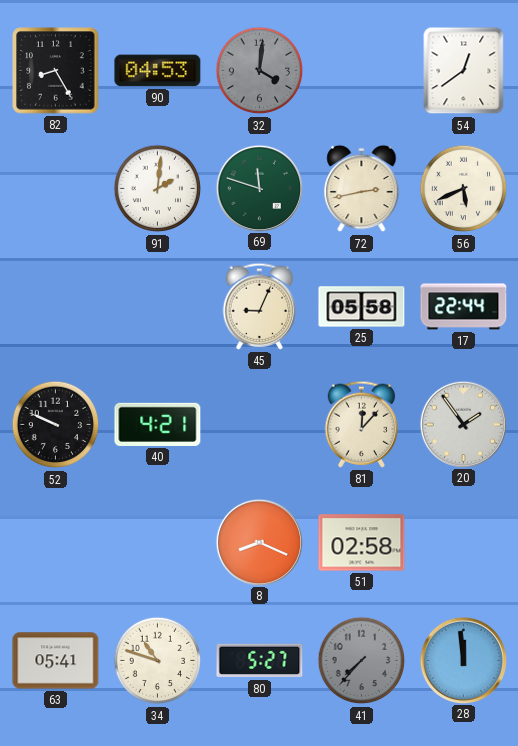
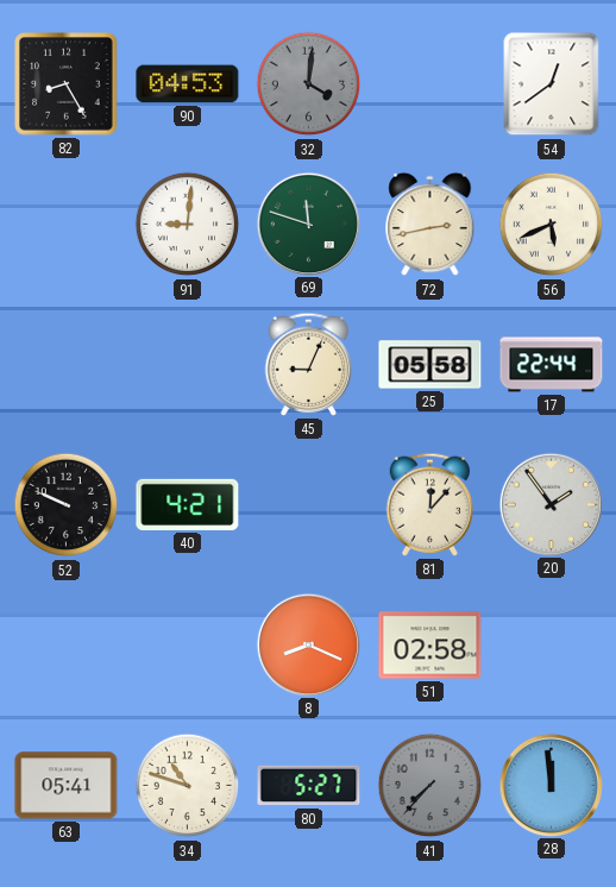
91: 2:01 -> 9:01
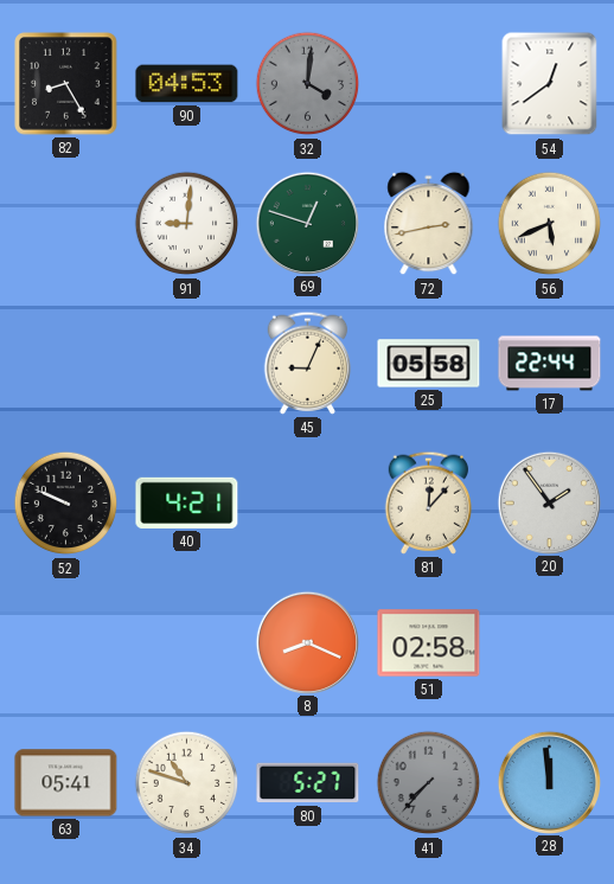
69: 11:48 -> 12:48
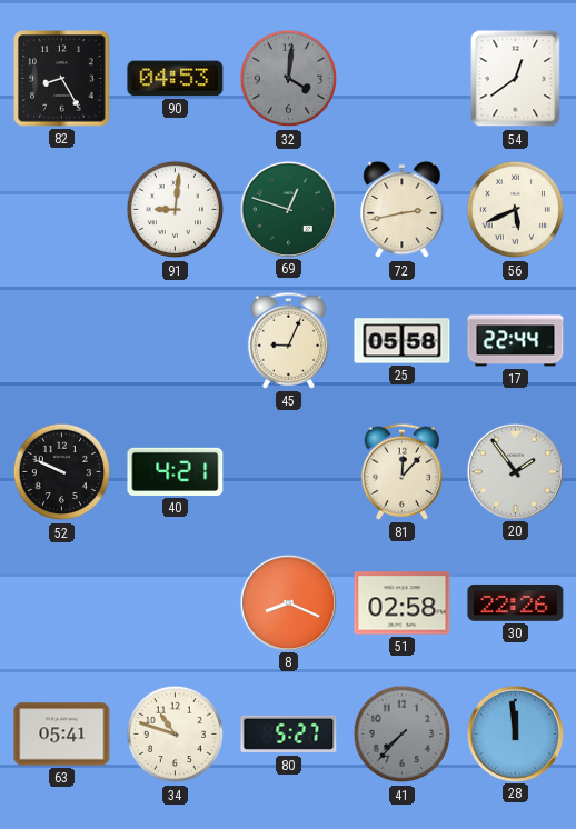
30: none -> 22:26
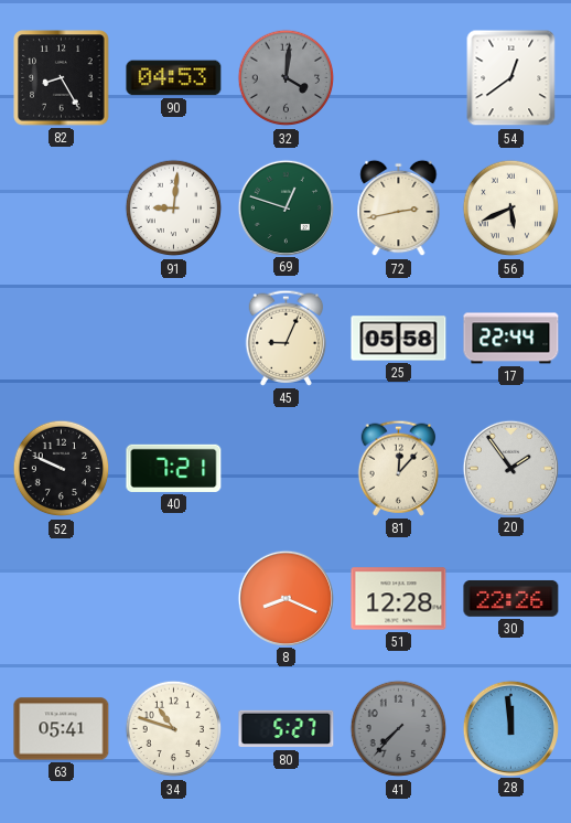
40: 4:21 -> 7:21
51: 02:58 -> 12:28
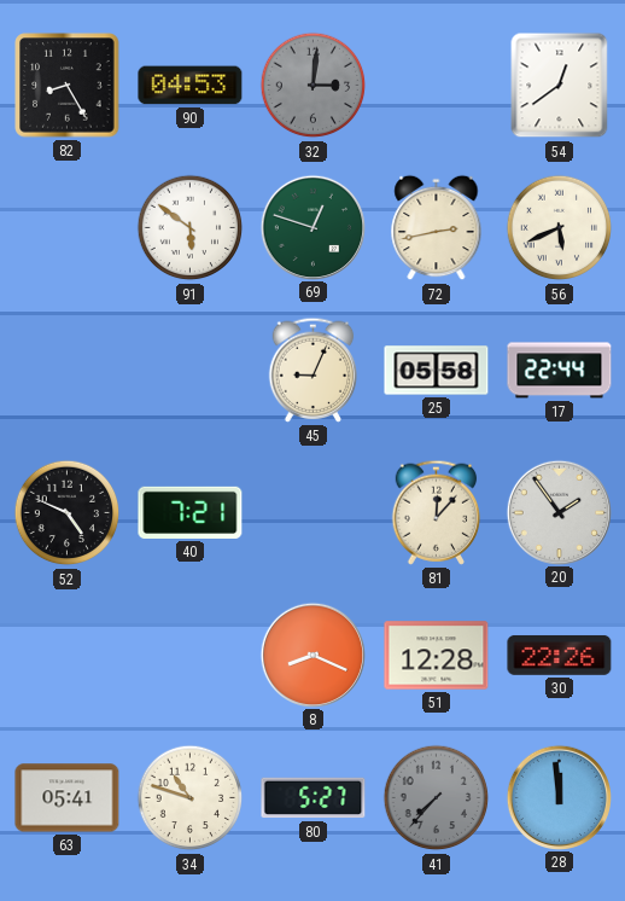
32: 4:01 -> 3:01
91: 9:01 -> 5:51
52: 9:49 -> 4:49
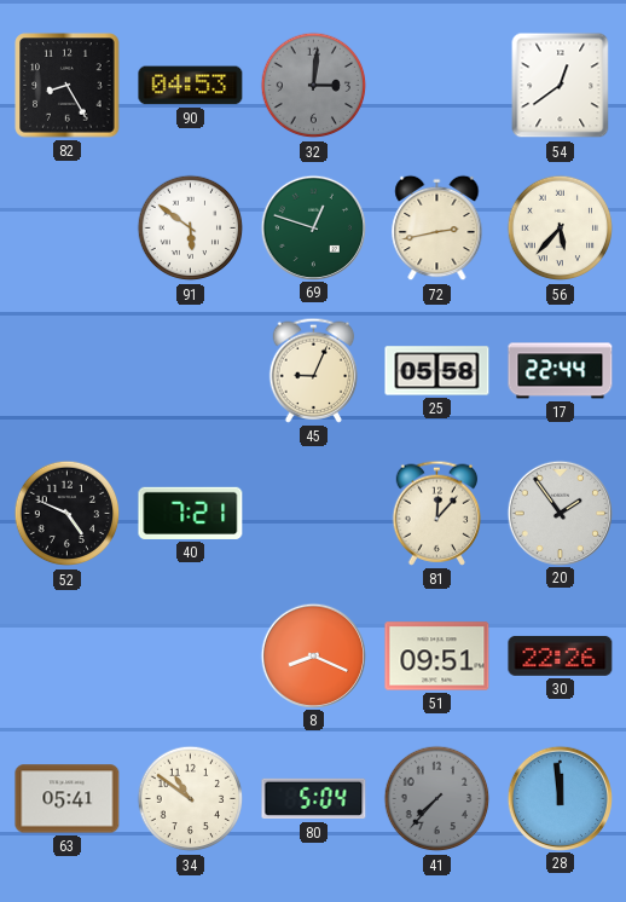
56: 5:41 -> 5:37
51: 12:28 -> 09:51
34: 10:48 -> 10:51
80: 5:27 -> 5:04
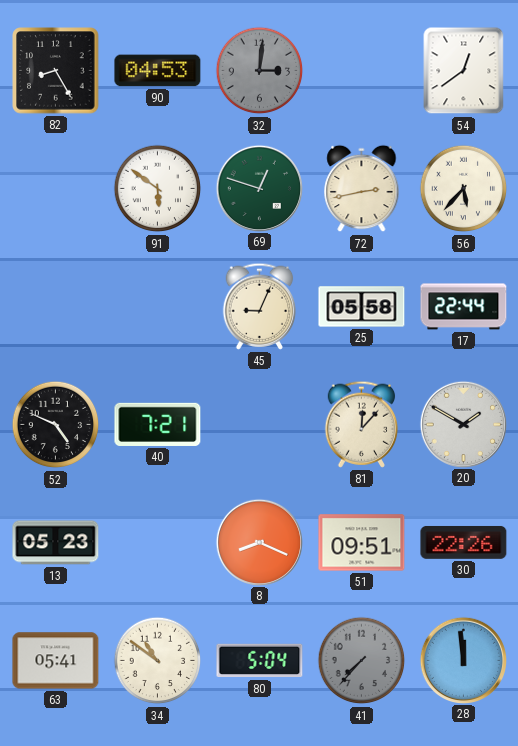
20: 1:54 -> 1:50
13: none -> 05:23
